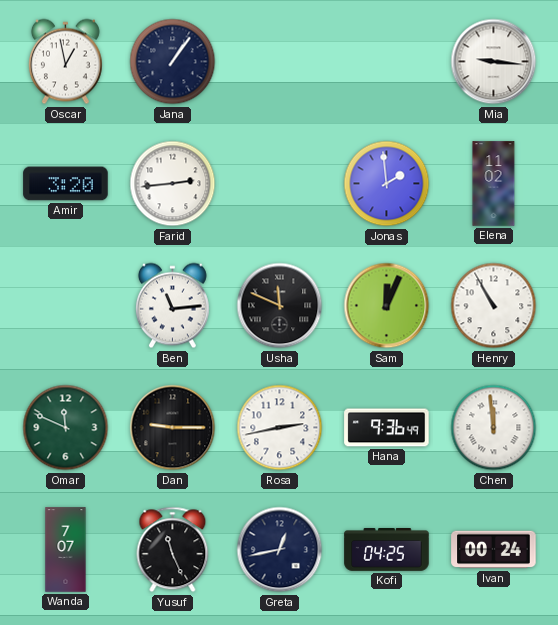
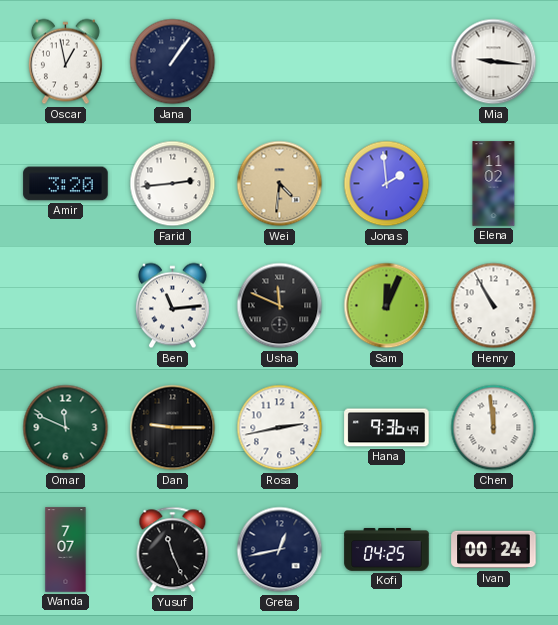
Wei: none -> 4:31
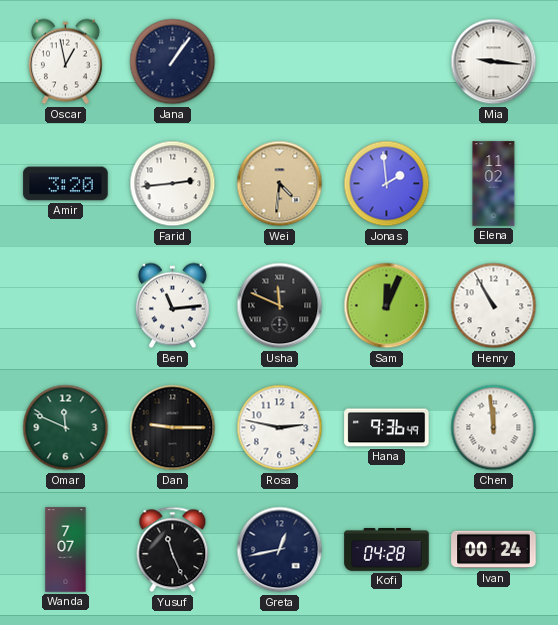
Rosa: 2:43 -> 2:47
Kofi: 04:25 -> 04:28
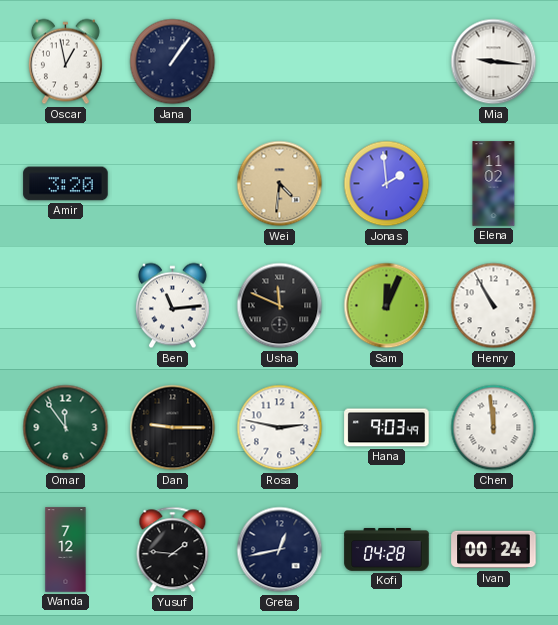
Farid: 2:44 -> none
Omar: 11:49 -> 11:54
Hana: 9:36 -> 9:03
Wanda: 7:07 -> 7:12
Yusuf: 11:26 -> 1:46
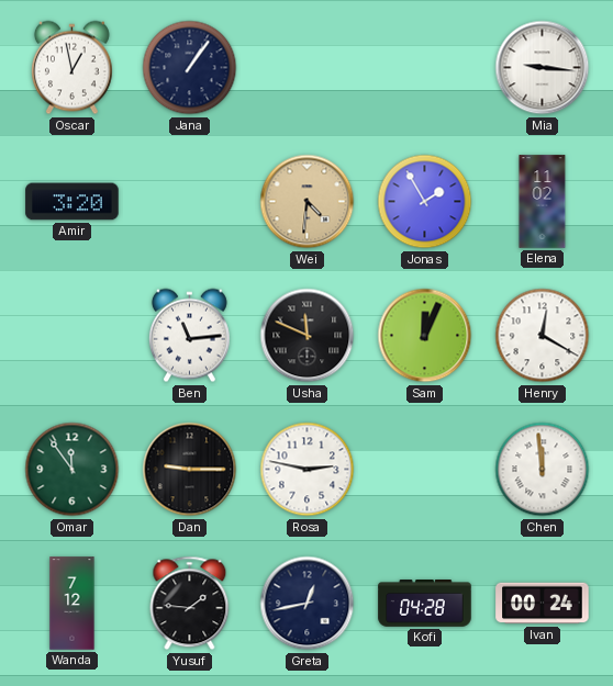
Jonas: 1:59 -> 1:55
Henry: 10:55 -> 12:20
Hana: 9:03 -> none
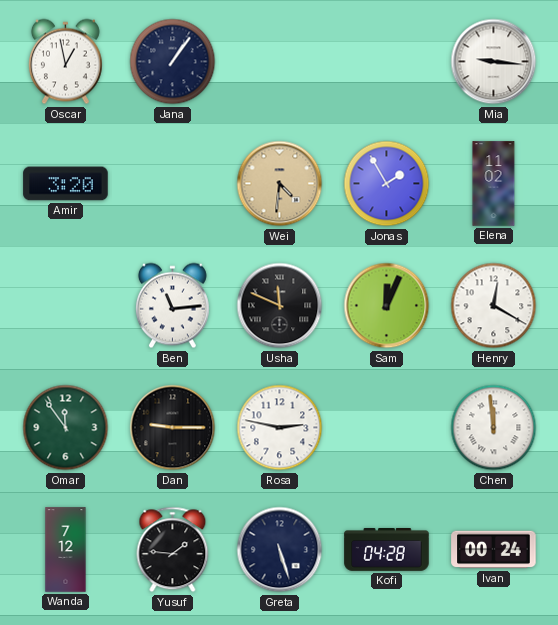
Greta: 12:43 -> 5:27
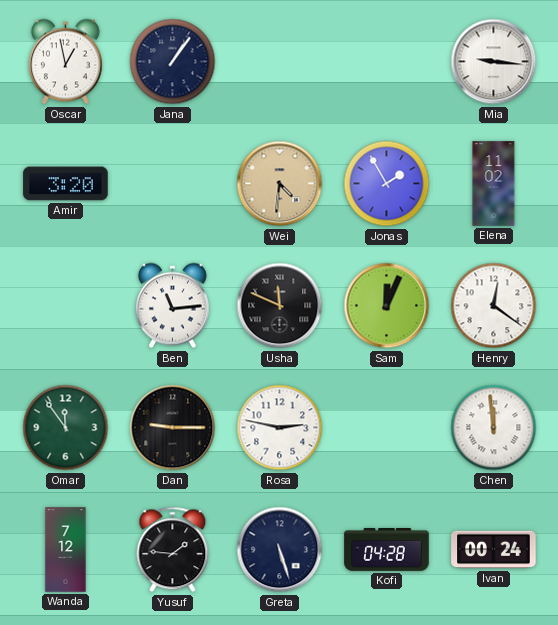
Henry: 12:20 -> 12:21
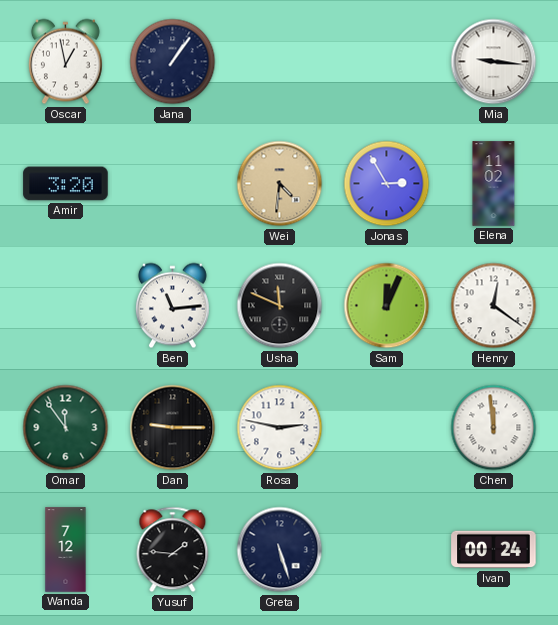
Jonas: 1:55 -> 2:55
Kofi: 04:28 -> none
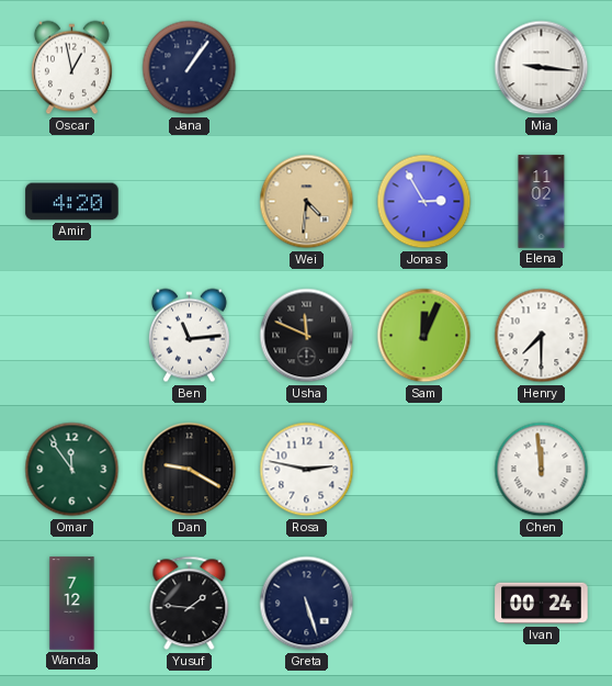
Amir: 3:20 -> 4:20
Henry: 12:21 -> 7:30
Dan: 9:15 -> 9:20
